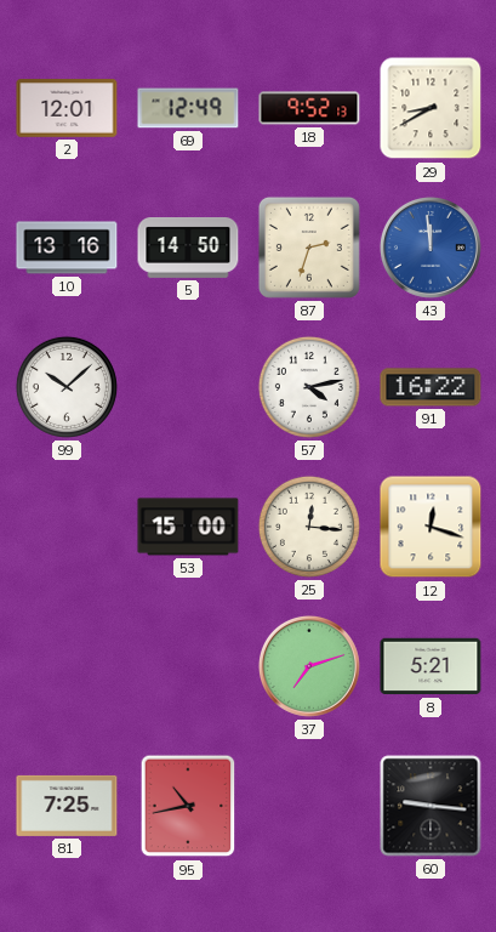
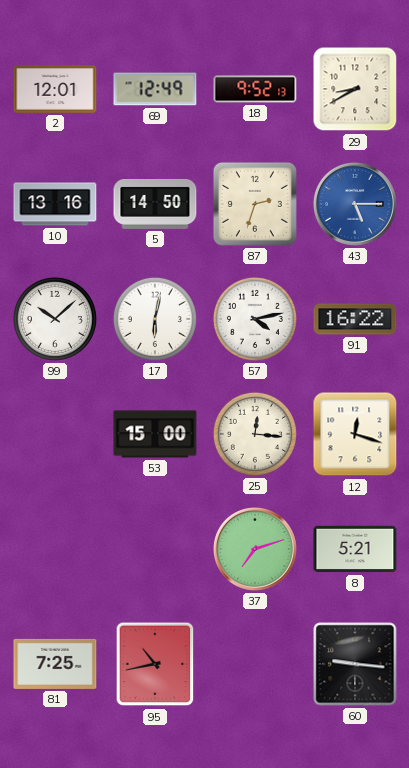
43: 11:59 -> 5:15
17: none -> 6:02
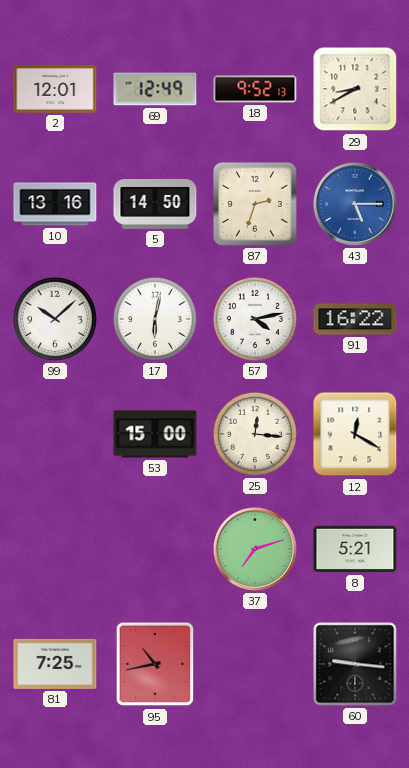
12: 12:18 -> 12:20
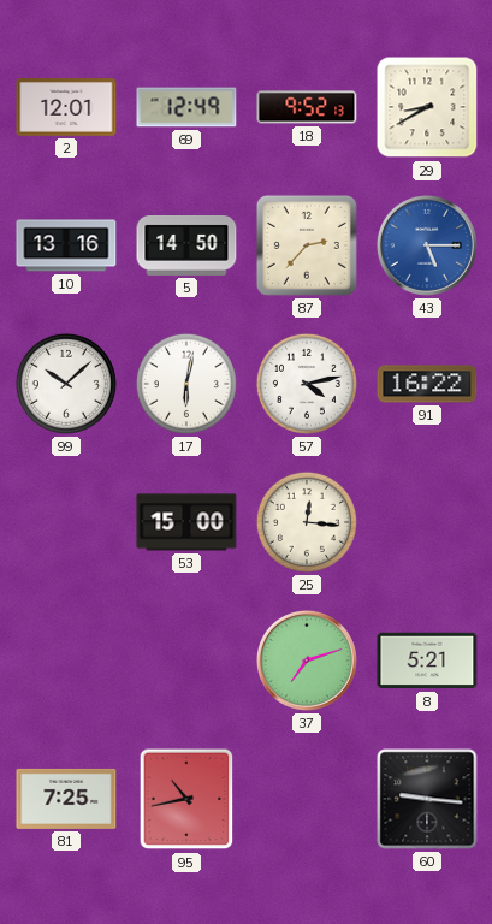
87: 2:33 -> 2:37
12: 12:20 -> none
